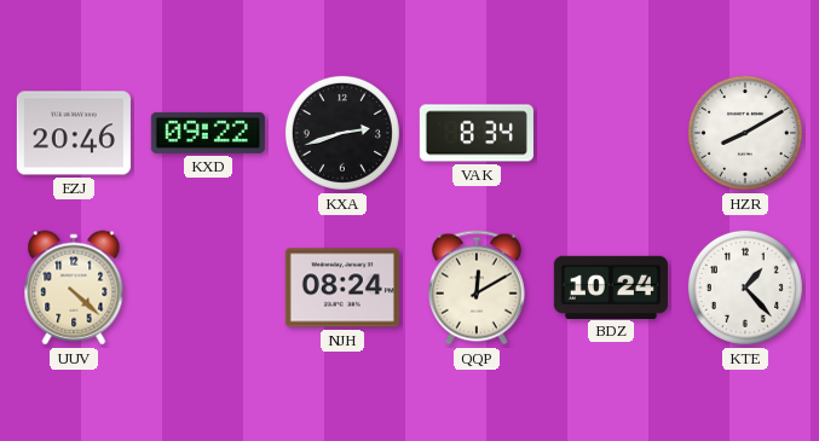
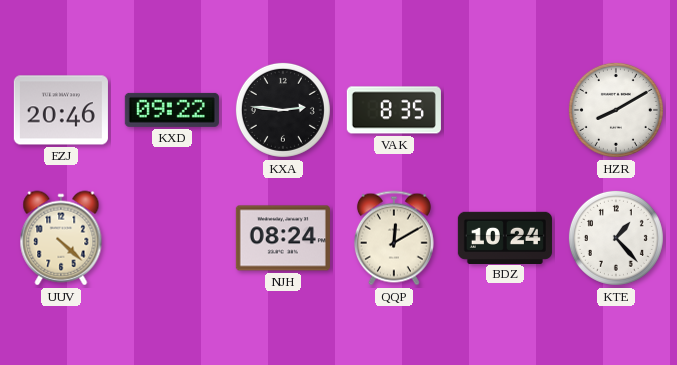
KXA: 2:42 -> 2:46
VAK: 8:34 -> 8:35
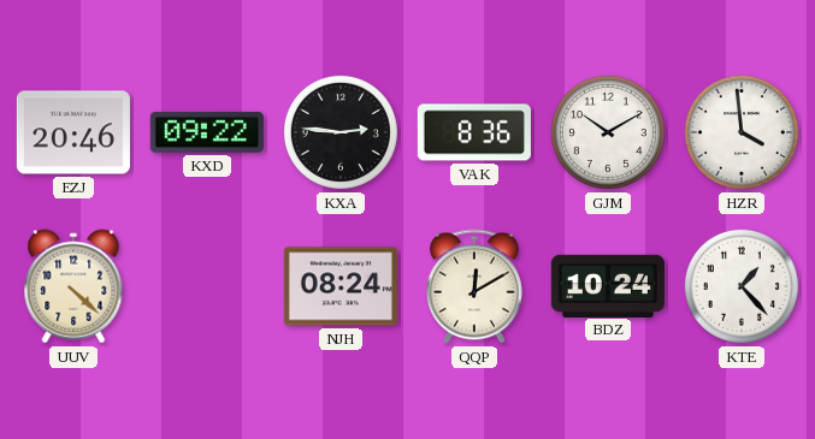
VAK: 8:35 -> 8:36
GJM: none -> 10:10
HZR: 8:10 -> 3:59
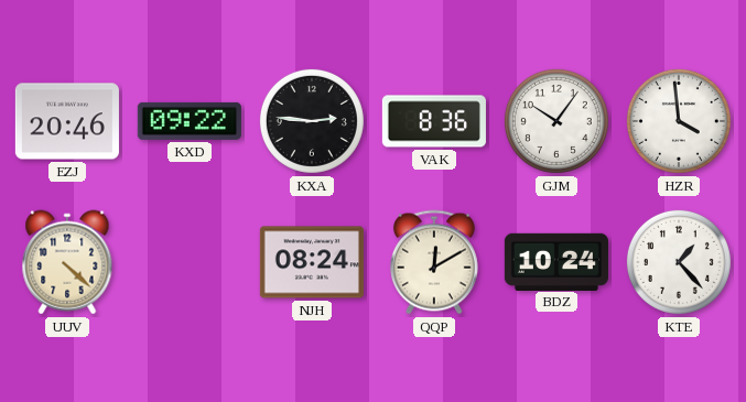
GJM: 10:10 -> 10:06
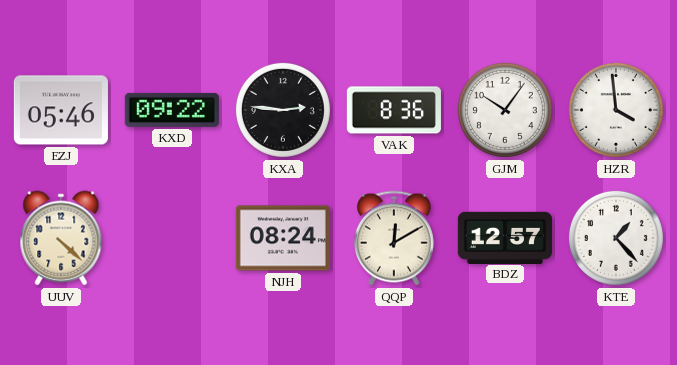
EZJ: 20:46 -> 05:46
BDZ: 10:24 -> 12:57
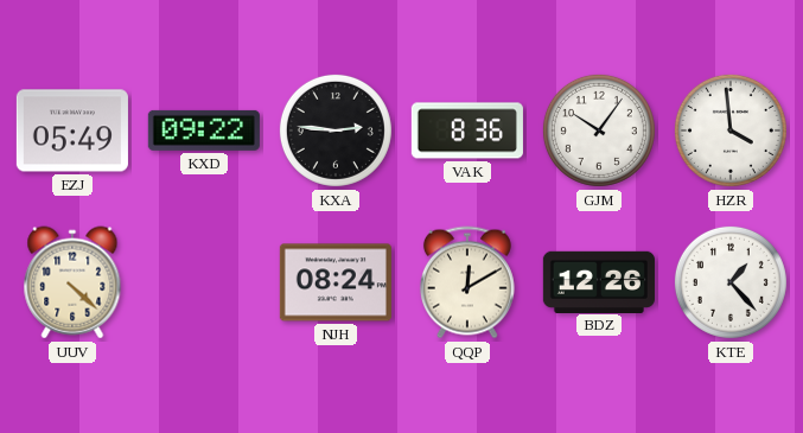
EZJ: 05:46 -> 05:49
BDZ: 12:57 -> 12:26
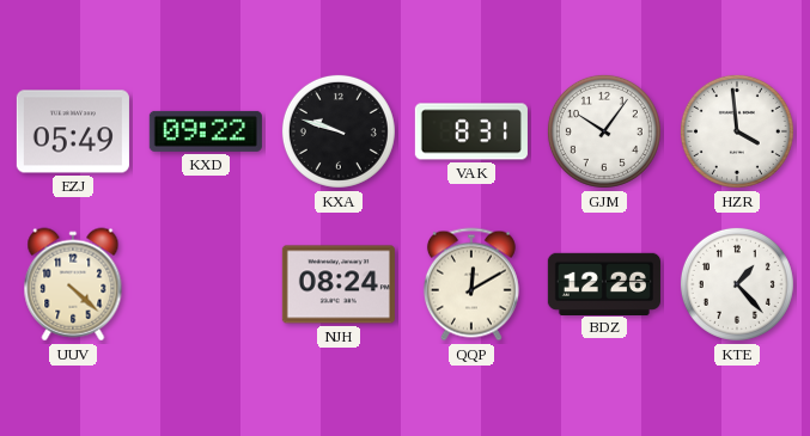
KXA: 2:46 -> 9:48
VAK: 8:36 -> 8:31
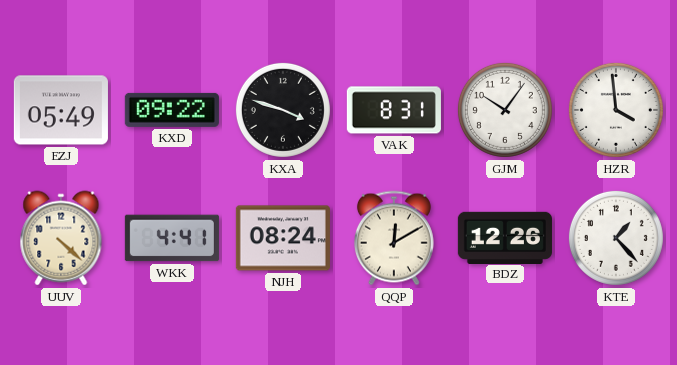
KXA: 9:48 -> 3:48
WKK: none -> 4:41
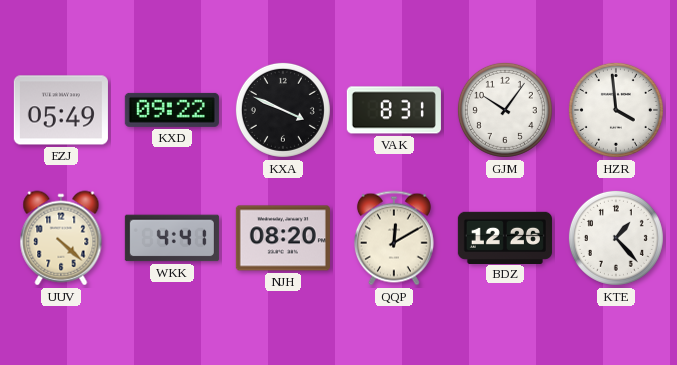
KXA: 3:48 -> 3:49
NJH: 08:24 -> 08:20
